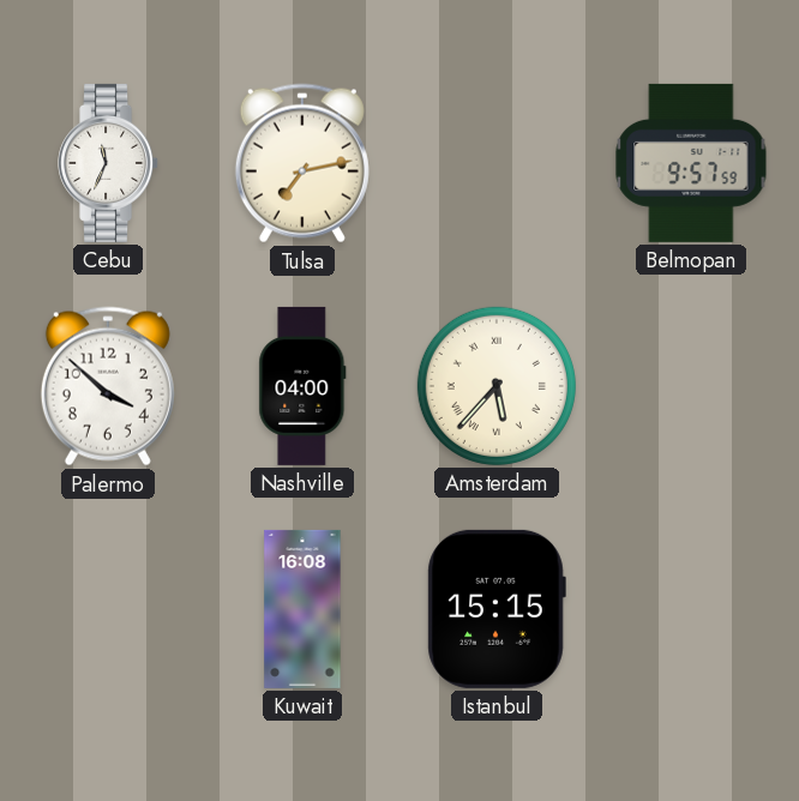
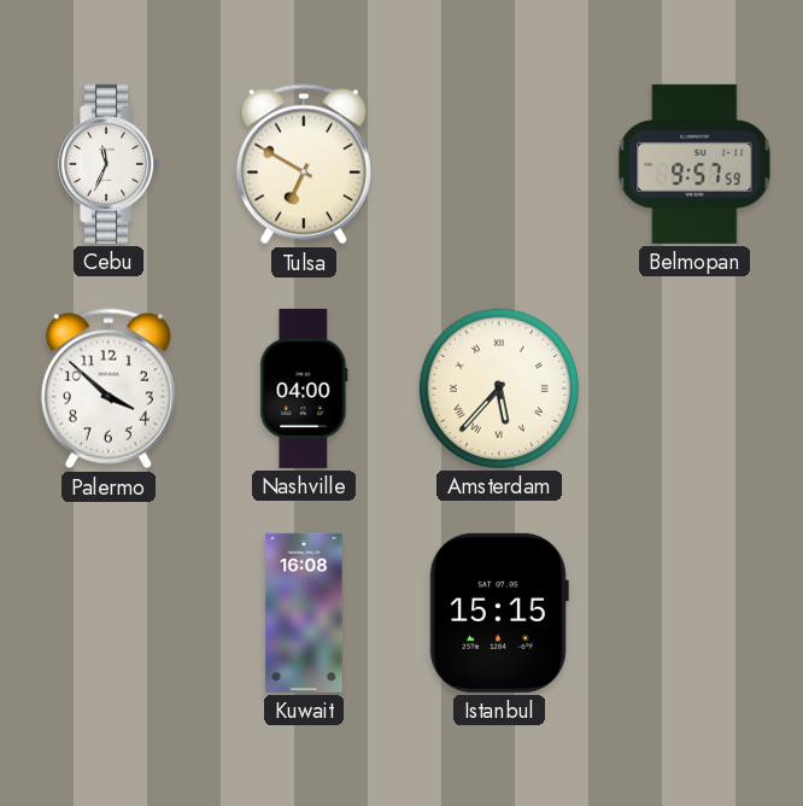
Tulsa: 7:13 -> 6:50
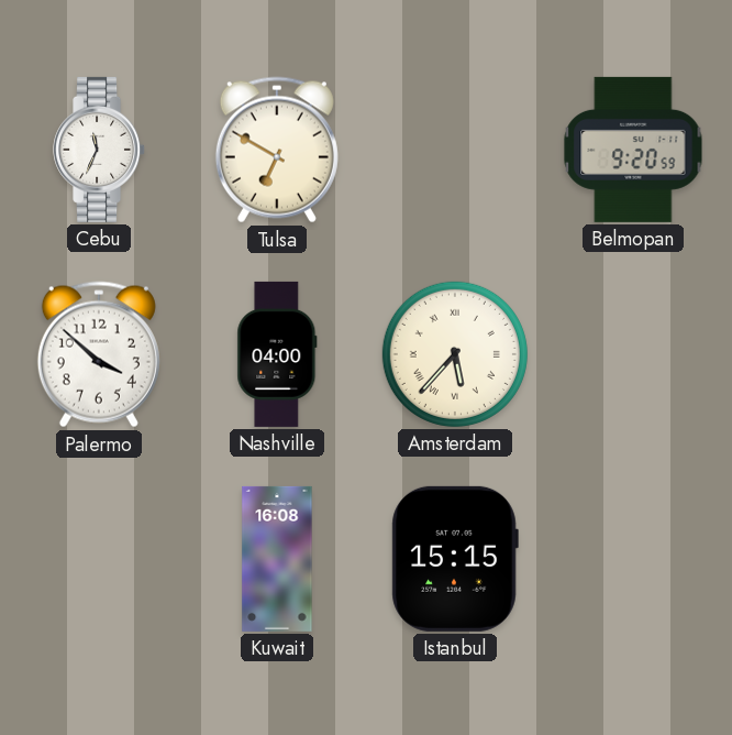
Belmopan: 9:57 -> 9:20
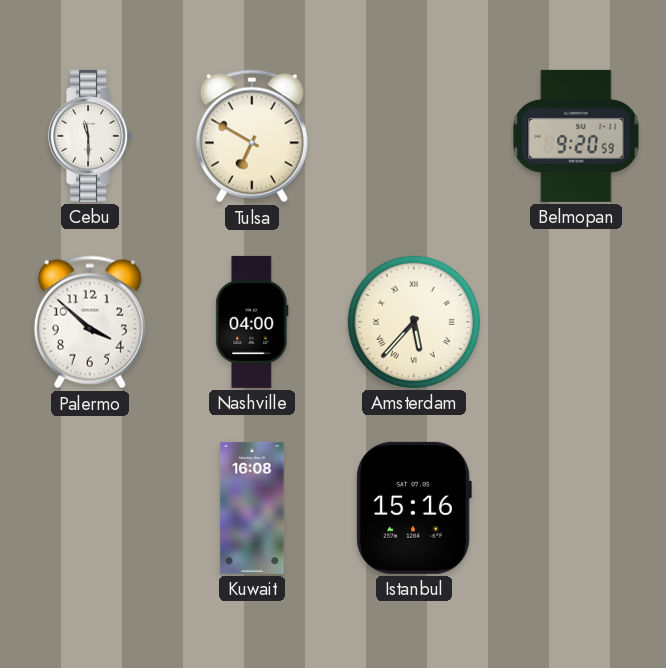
Cebu: 11:34 -> 11:30
Istanbul: 15:15 -> 15:16
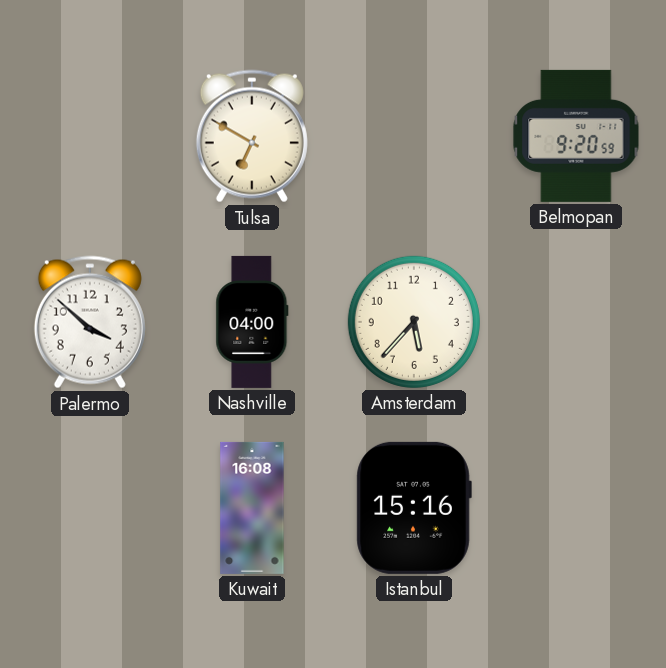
Cebu: 11:30 -> none
Amsterdam numerals: Roman -> Arabic
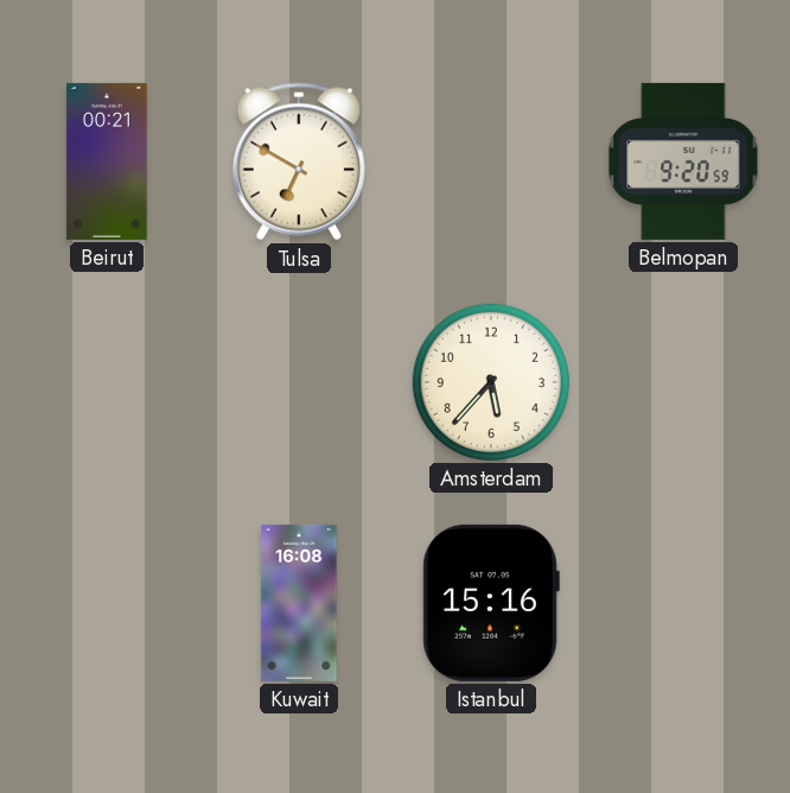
Beirut: none -> 00:21
Palermo: 3:52 -> none
Nashville: 04:00 -> none
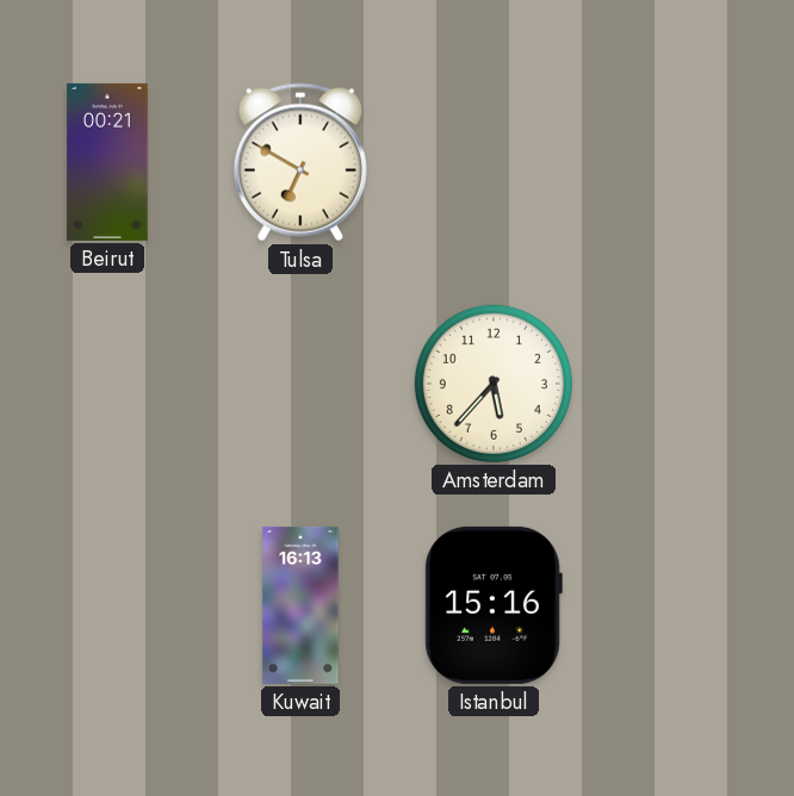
Belmopan: 9:20 -> none
Kuwait: 16:08 -> 16:13
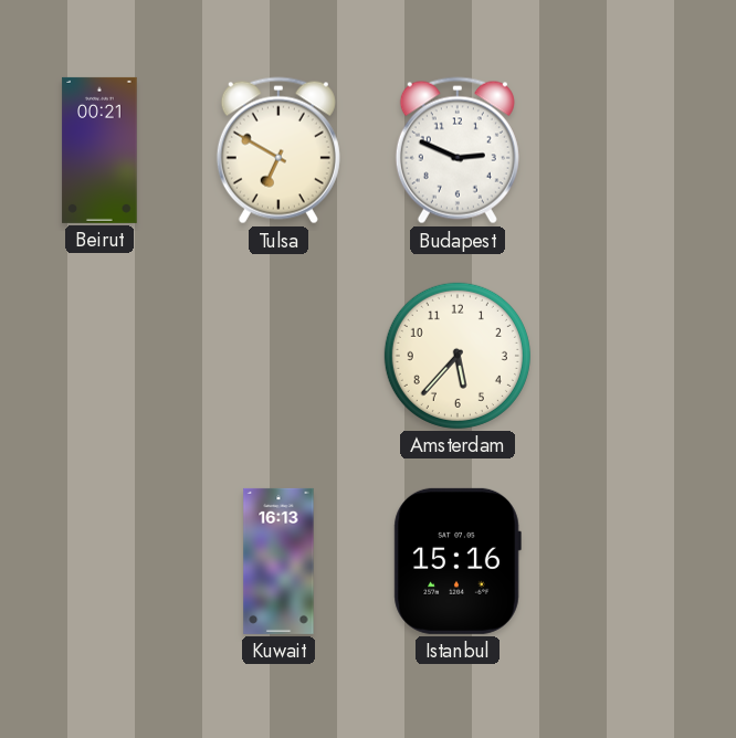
Budapest: none -> 2:49
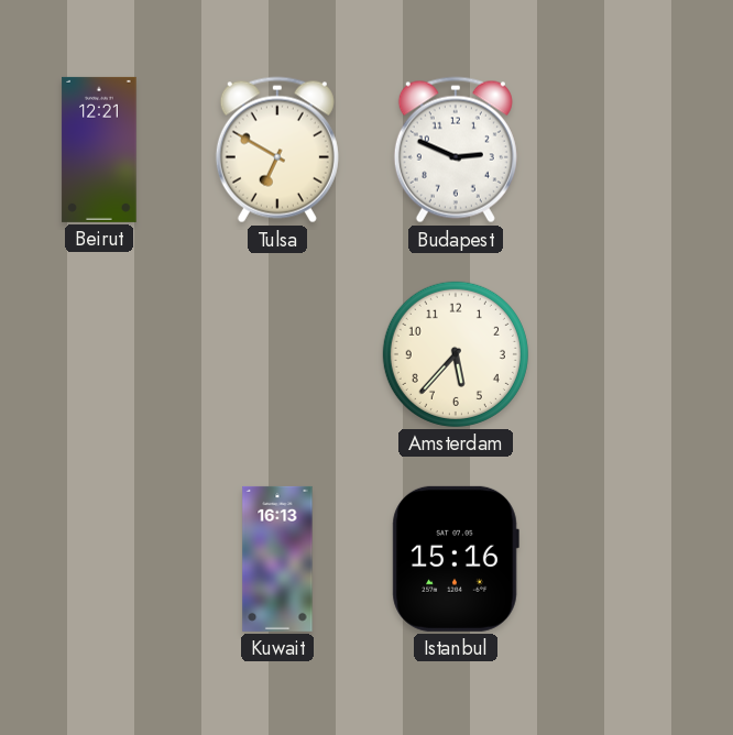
Beirut: 00:21 -> 12:21
